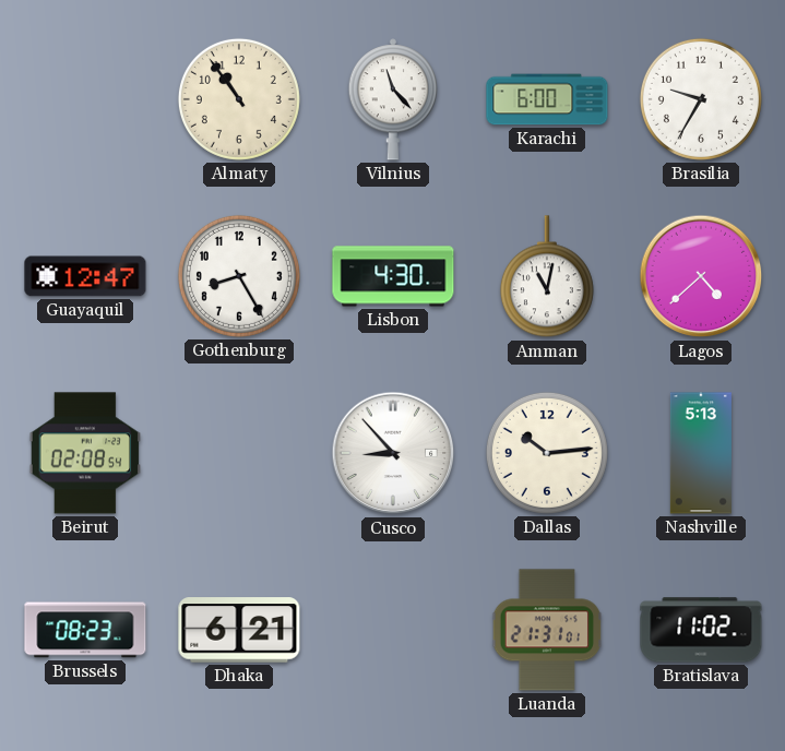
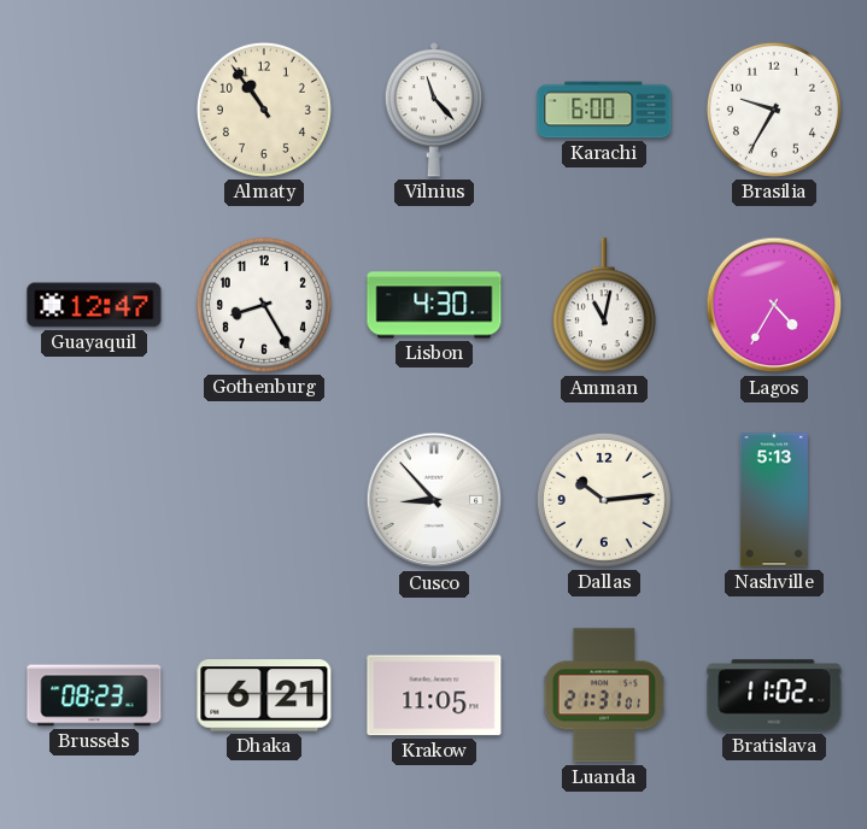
Lagos: 4:38 -> 4:35
Beirut: 02:08 -> none
Krakow: none -> 11:05
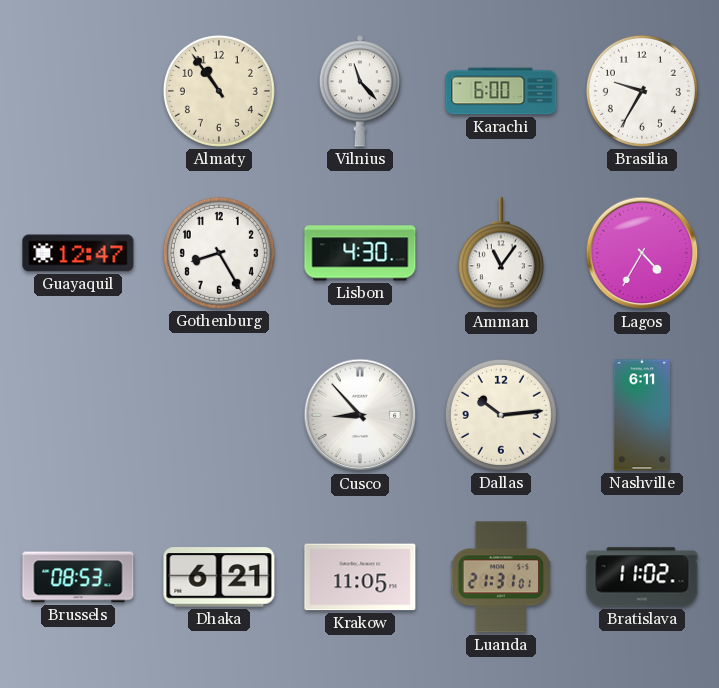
Amman: 11:02 -> 11:06
Nashville: 5:13 -> 6:11
Brussels: 08:23 -> 08:53
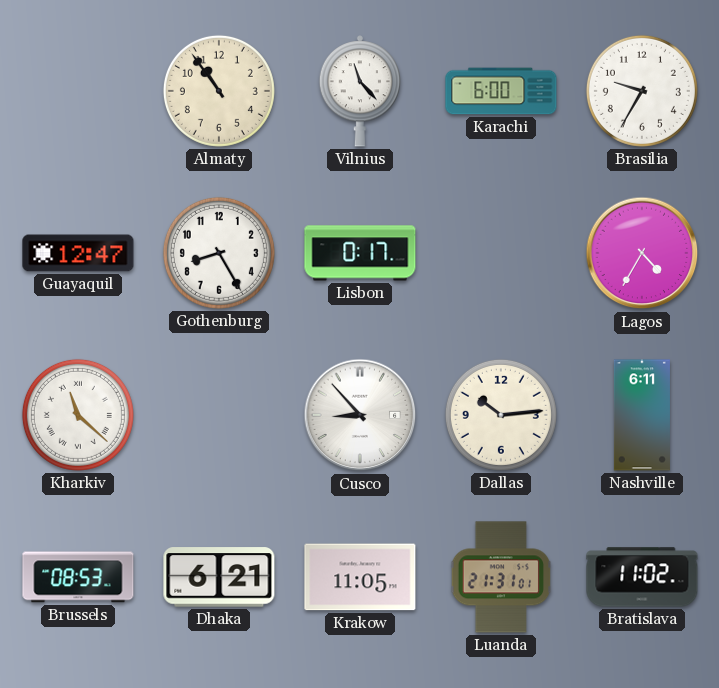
Lisbon: 4:30 -> 0:17
Amman: 11:06 -> none
Kharkiv: none -> 11:22
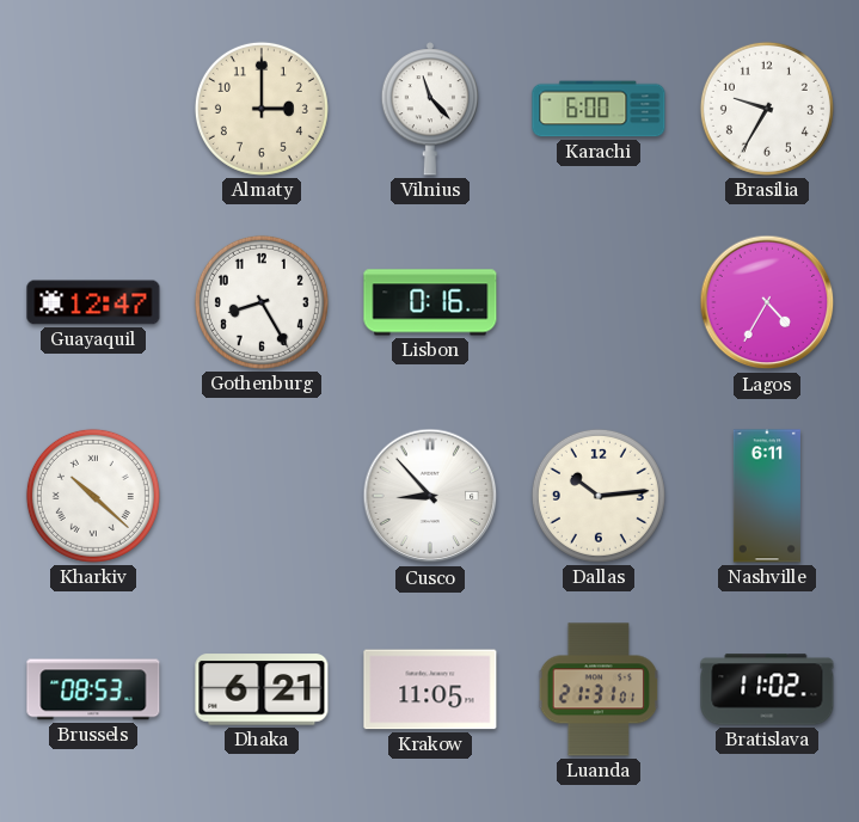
Almaty: 10:54 -> 3:00
Lisbon: 0:17 -> 0:16
Kharkiv: 11:22 -> 10:22
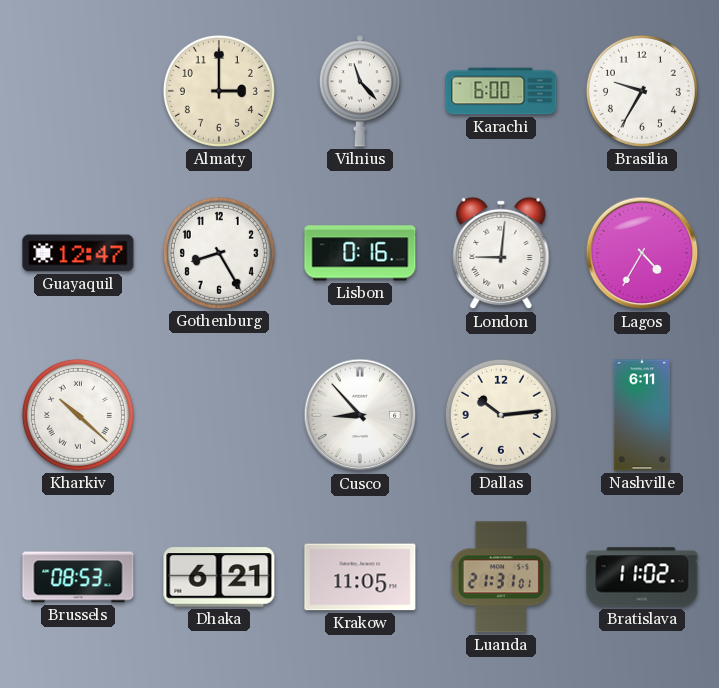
London: none -> 9:01
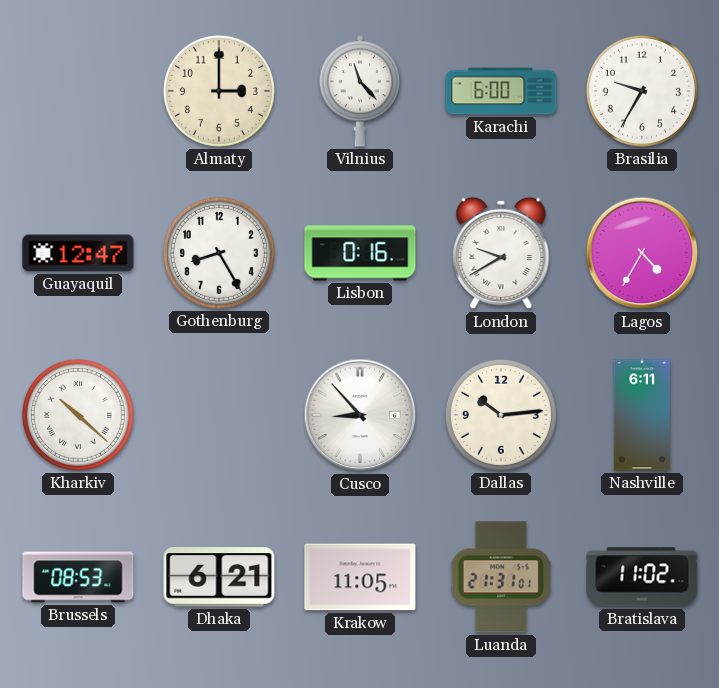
London: 9:01 -> 9:40
